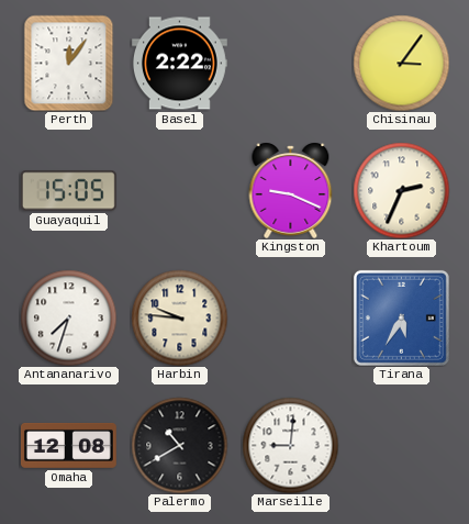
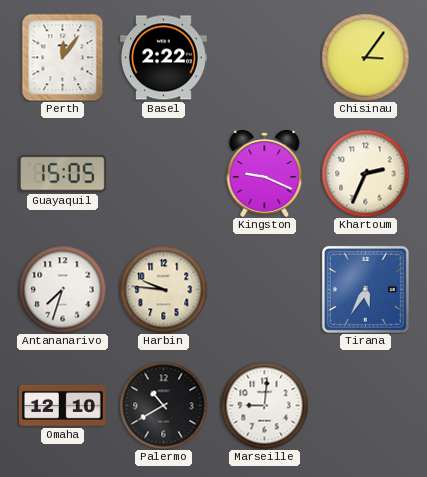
Omaha: 12:08 -> 12:10
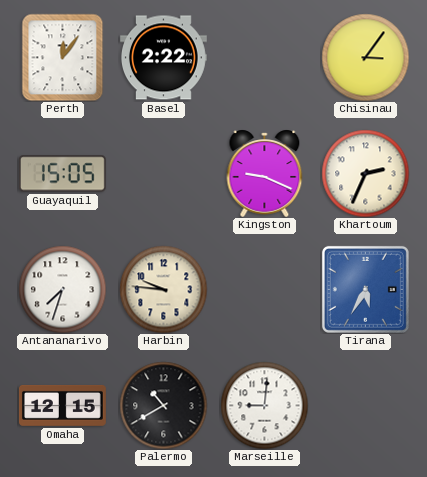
Omaha: 12:10 -> 12:15
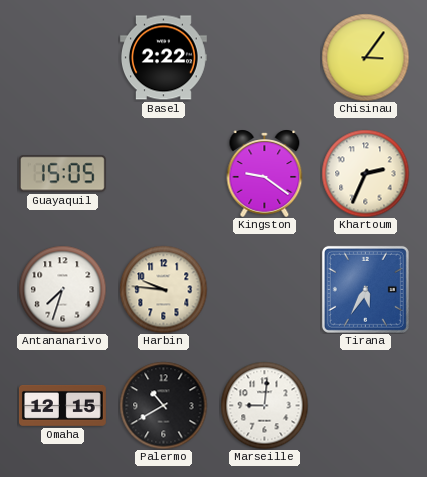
Perth: 12:06 -> none
Kingston: 9:19 -> 9:21
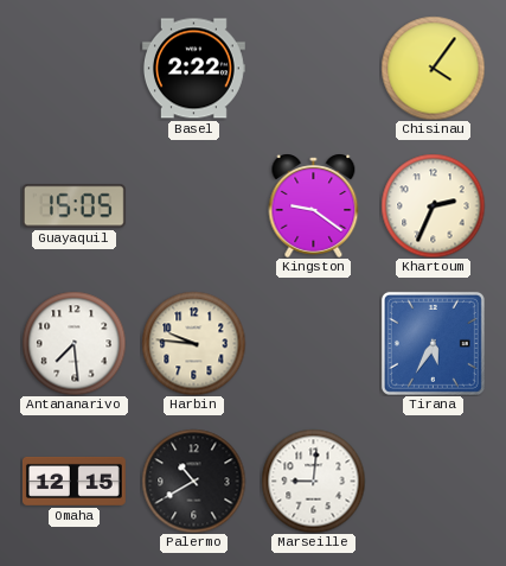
Chisinau: 3:06 -> 4:06
Antananarivo: 7:33 -> 7:29
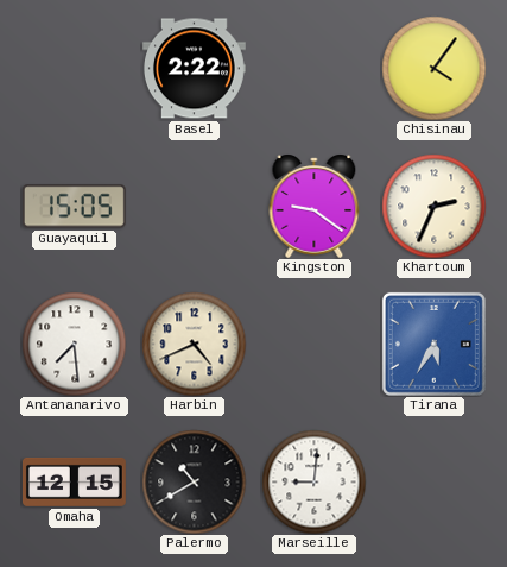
Harbin: 9:46 -> 4:41
